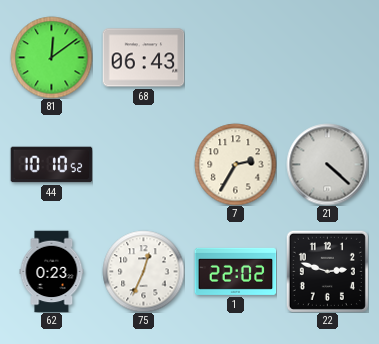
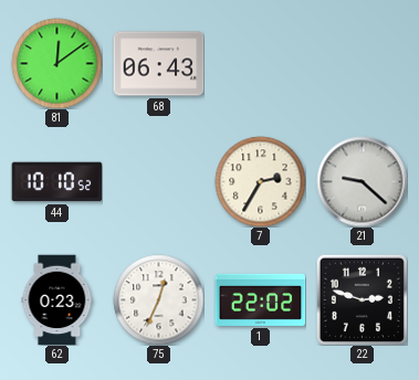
21: 4:22 -> 9:22
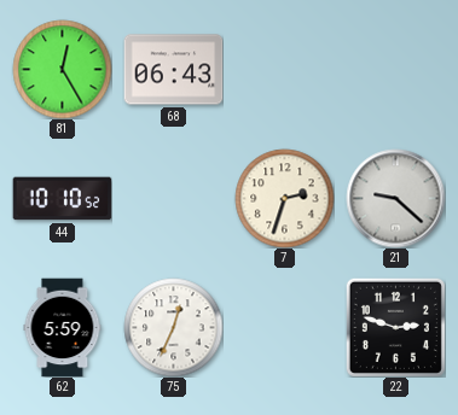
81: 12:09 -> 12:25
7: 2:35 -> 2:33
62: 0:23 -> 5:59
1: 22:02 -> none
